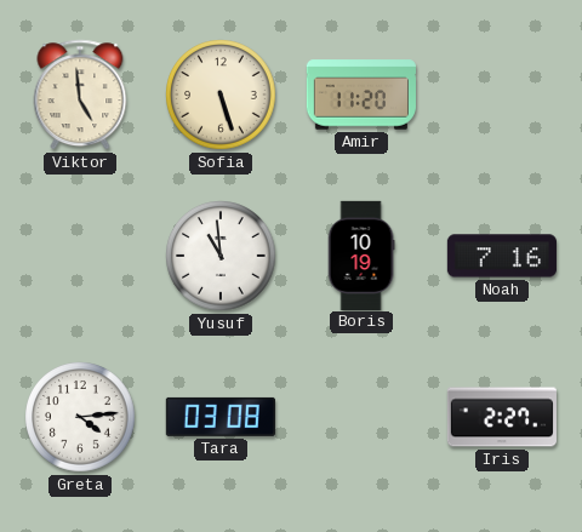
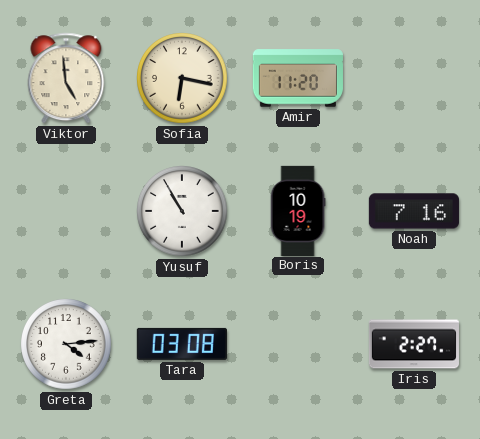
Sofia: 5:27 -> 6:17
Yusuf: 10:59 -> 10:55
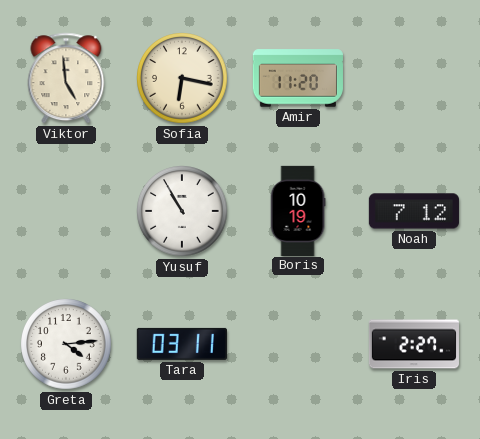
Noah: 7:16 -> 7:12
Tara: 03:08 -> 03:11
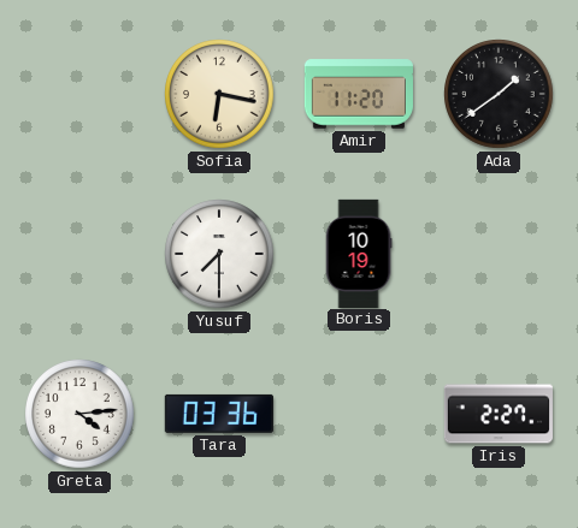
Viktor: 4:59 -> none
Ada: none -> 1:39
Yusuf: 10:55 -> 7:30
Noah: 7:12 -> none
Tara: 03:11 -> 03:36
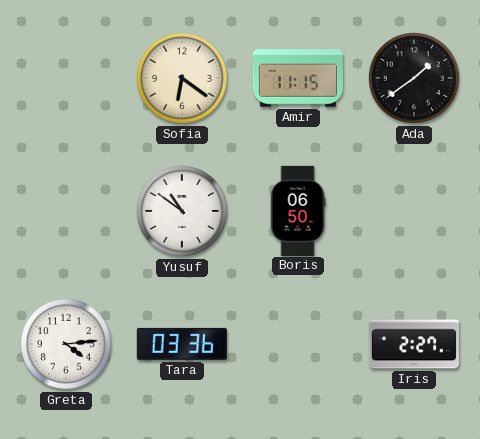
Sofia: 6:17 -> 6:21
Amir: 11:20 -> 11:15
Yusuf: 7:30 -> 10:51
Boris: 10:19 -> 06:50
